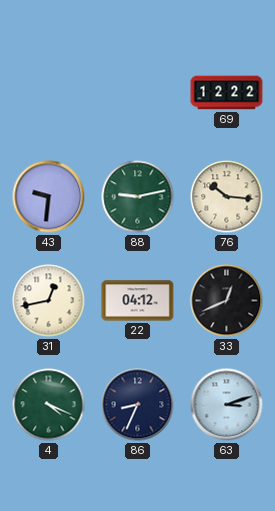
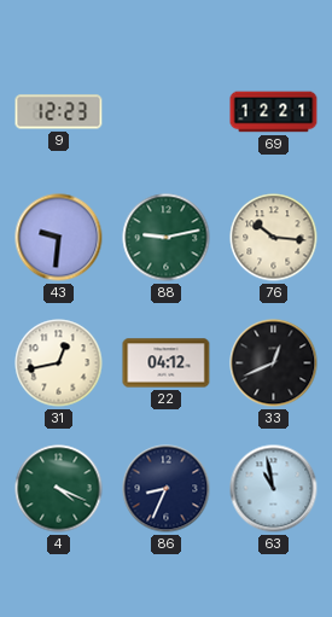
9: none -> 12:23
69: 12:22 -> 12:21
63: 3:12 -> 10:58
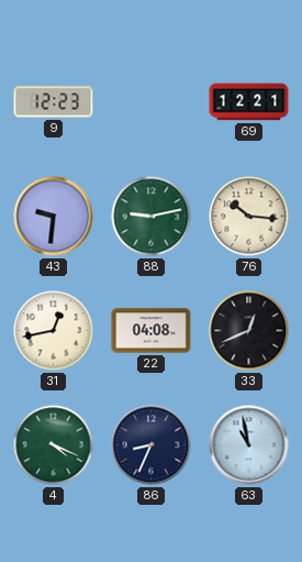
22: 04:12 -> 04:08
